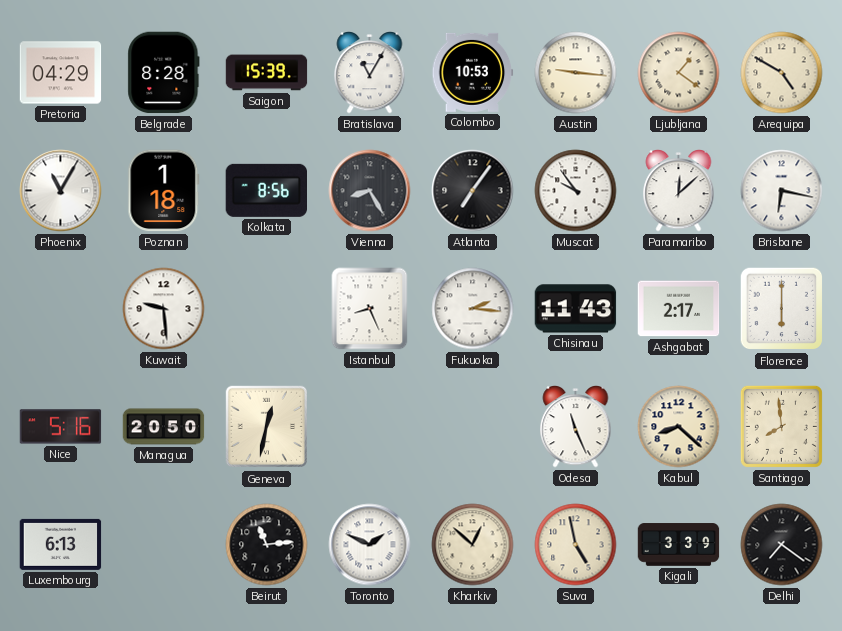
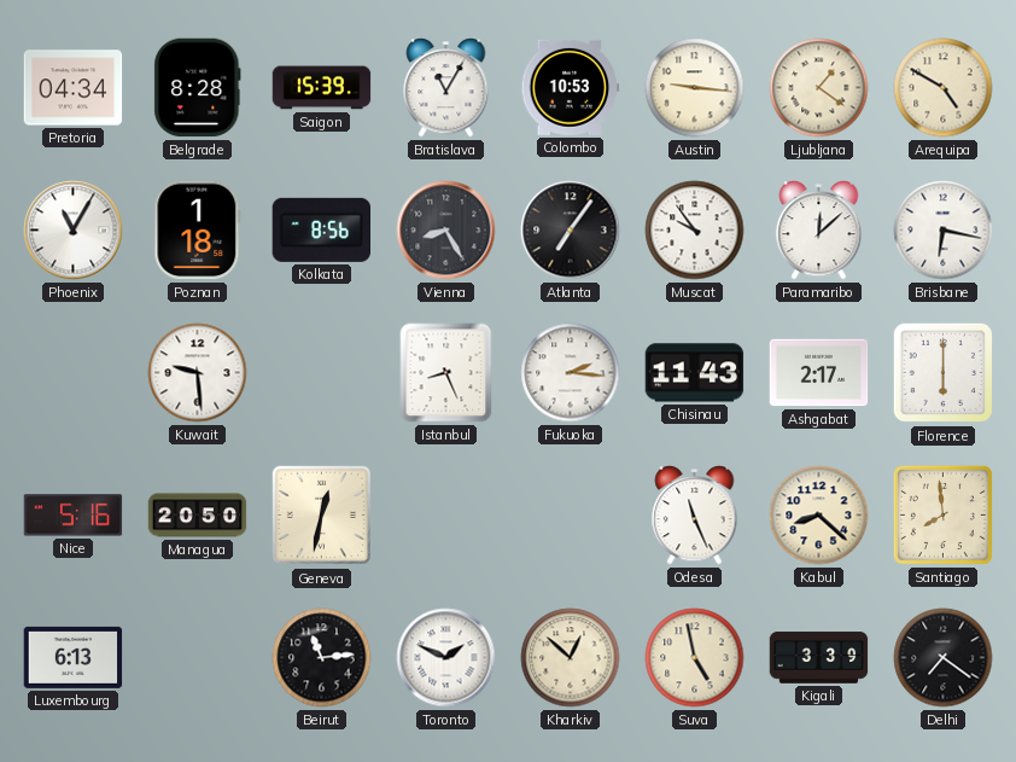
Pretoria: 04:29 -> 04:34
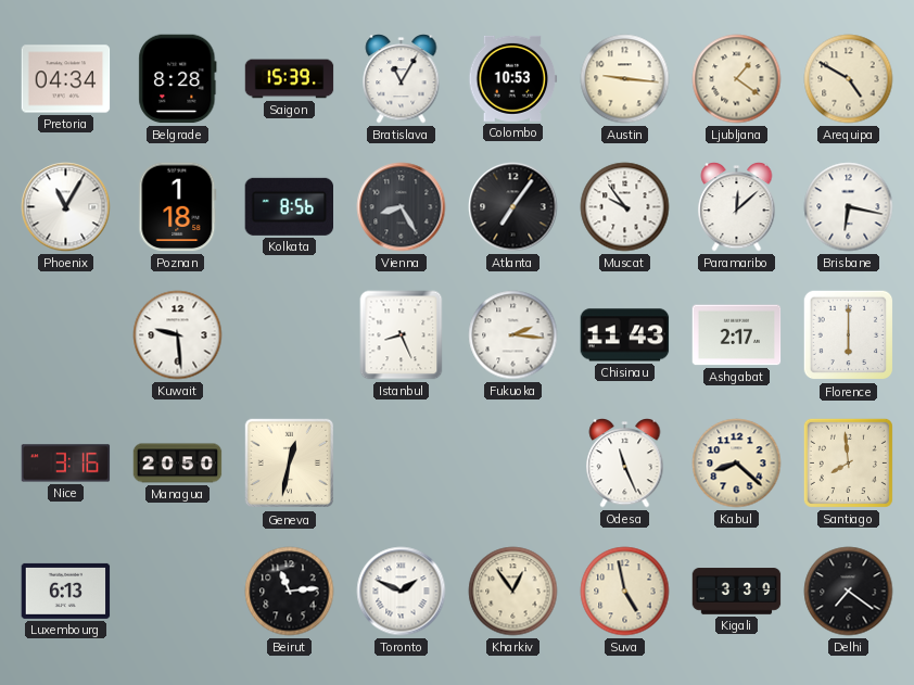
Nice: 5:16 -> 3:16
Kharkiv: 12:52 -> 12:54
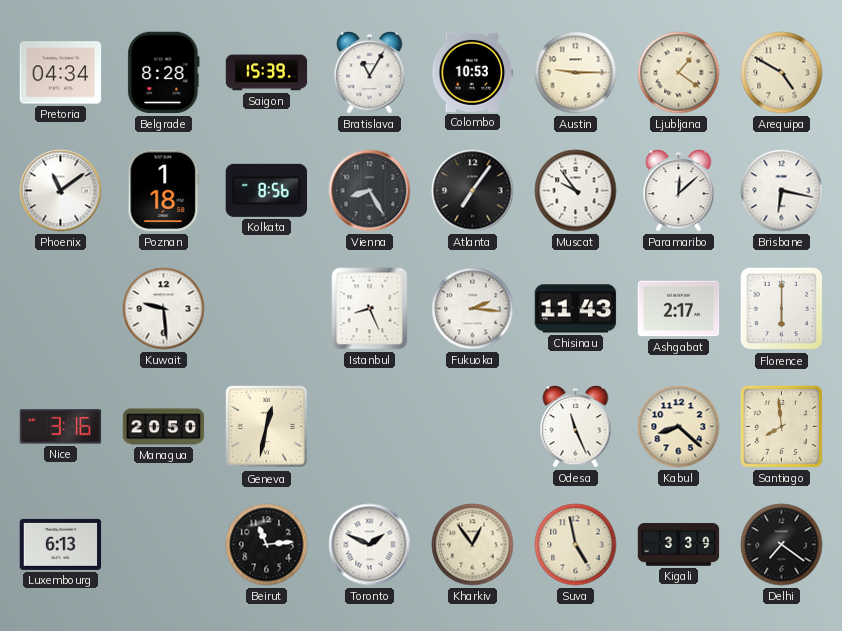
Austin: 9:16 -> 9:15
Phoenix: 11:05 -> 11:09
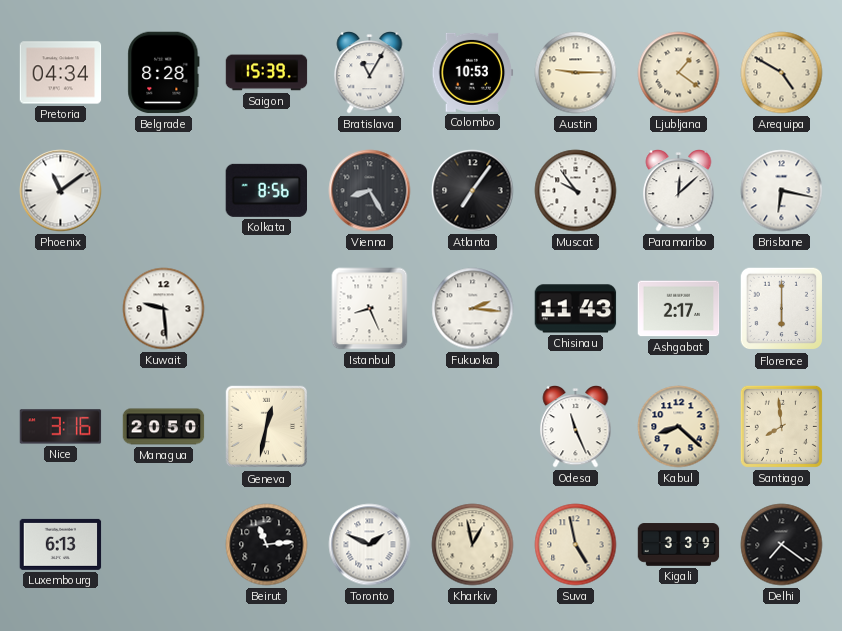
Poznan: 1:18 -> none
Kharkiv: 12:54 -> 12:58
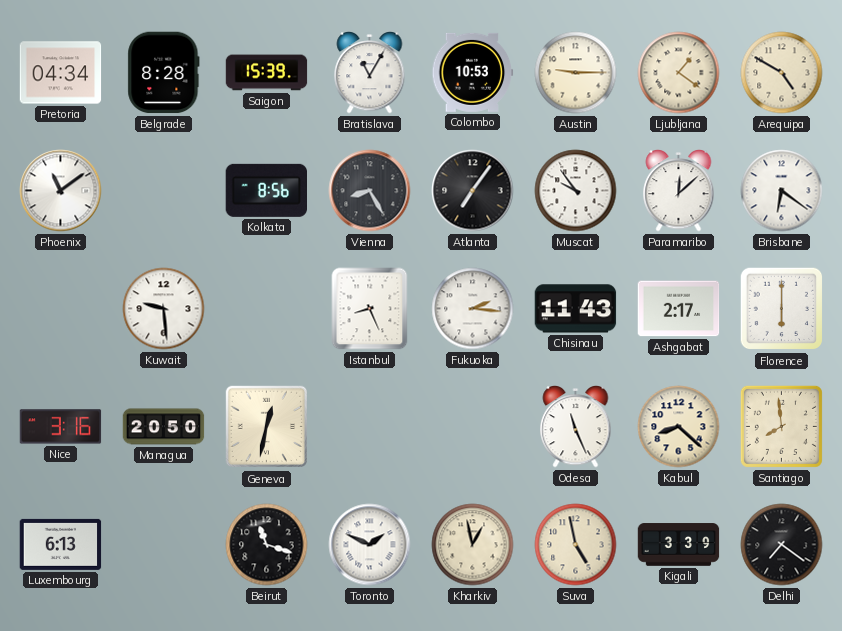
Brisbane: 6:17 -> 6:21
Beirut: 11:14 -> 11:18
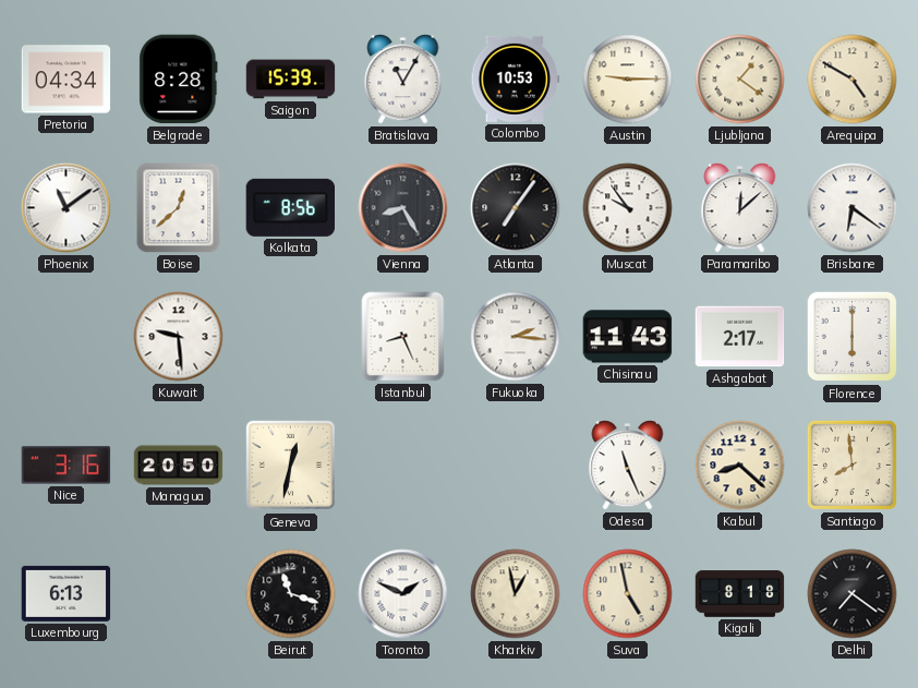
Boise: none -> 12:38
Kigali: 3:39 -> 8:18
